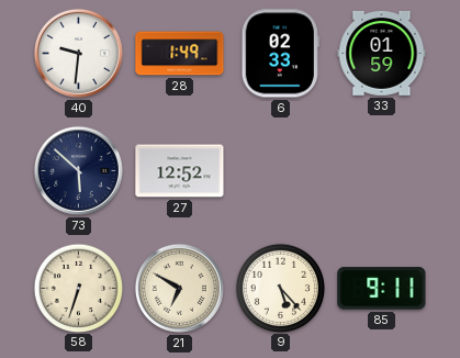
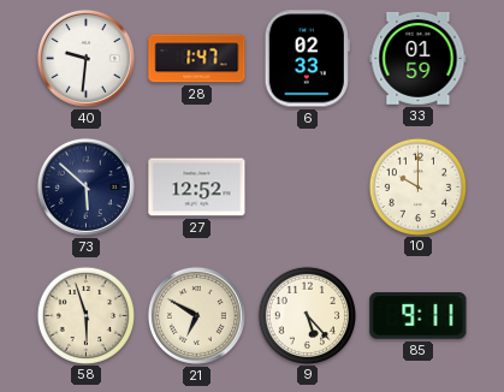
28: 1:49 -> 1:47
10: none -> 10:00
58: 6:33 -> 5:57
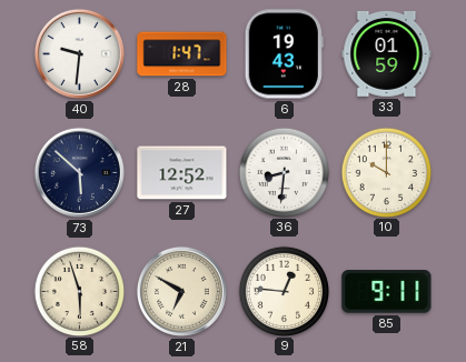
6: 02:33 -> 19:43
36: none -> 8:31
9: 5:23 -> 12:46
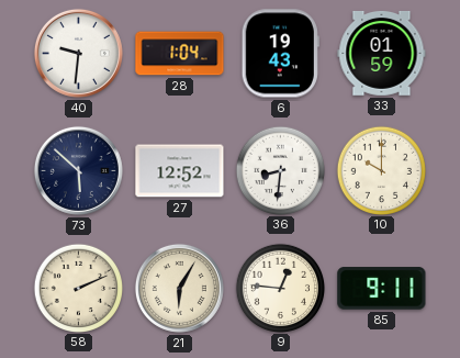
28: 1:47 -> 1:04
58: 5:57 -> 2:11
21: 6:50 -> 6:05
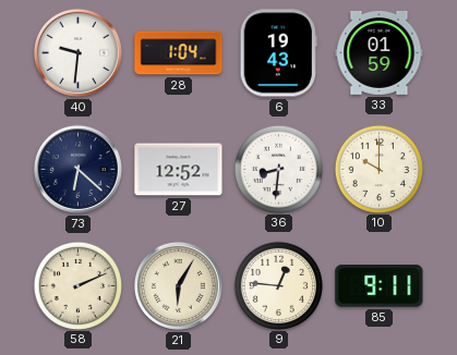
73: 5:52 -> 6:22
